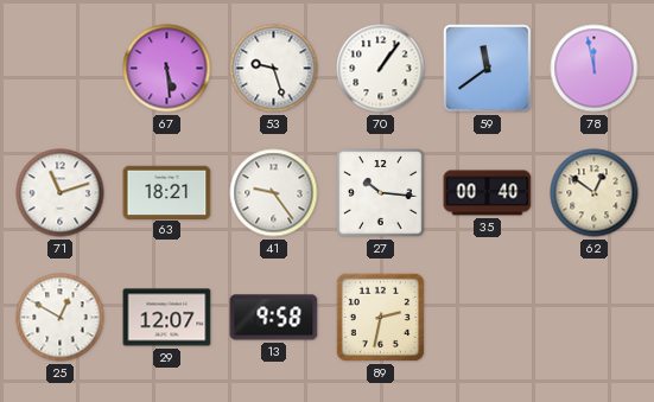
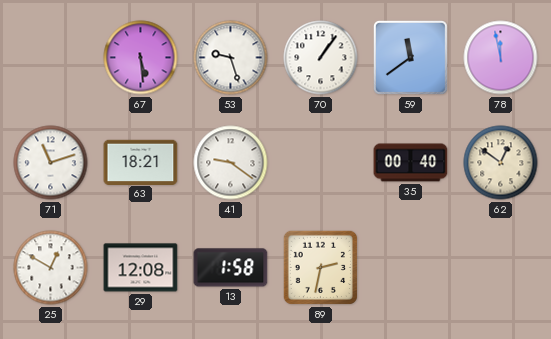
41: 9:24 -> 9:21
27: 10:16 -> none
29: 12:07 -> 12:08
13: 9:58 -> 1:58
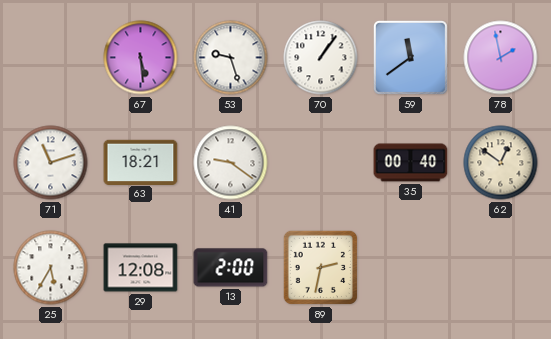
78: 11:58 -> 1:58
25: 12:50 -> 5:35
13: 1:58 -> 2:00
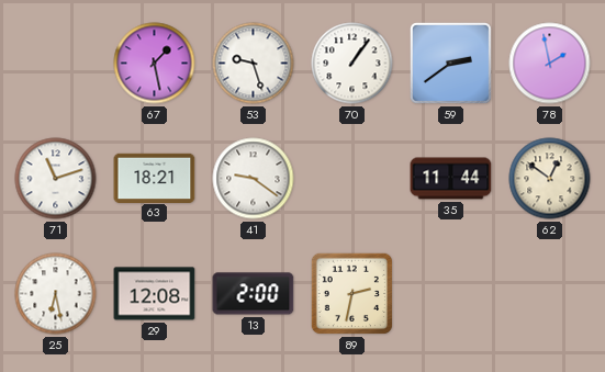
67: 5:29 -> 1:28
59: 11:39 -> 2:39
35: 00:40 -> 11:44
25: 5:35 -> 6:28
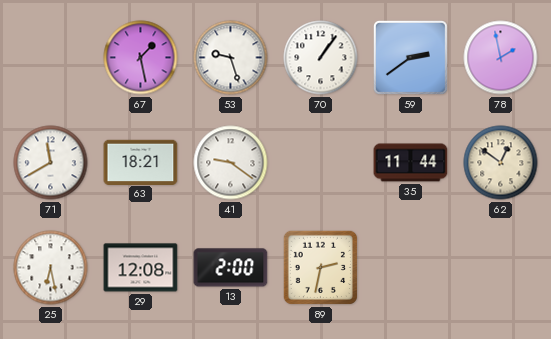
71: 11:12 -> 11:40
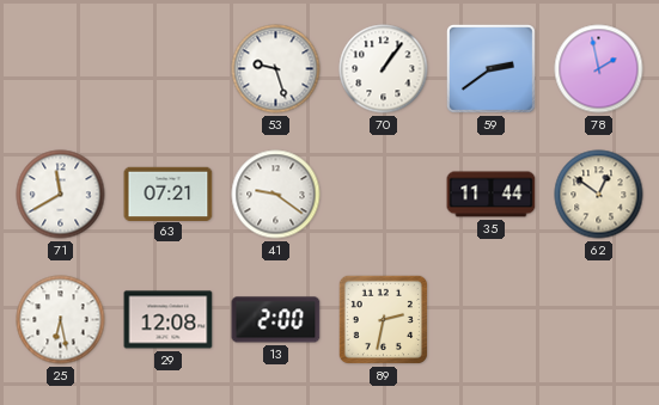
67: 1:28 -> none
63: 18:21 -> 07:21
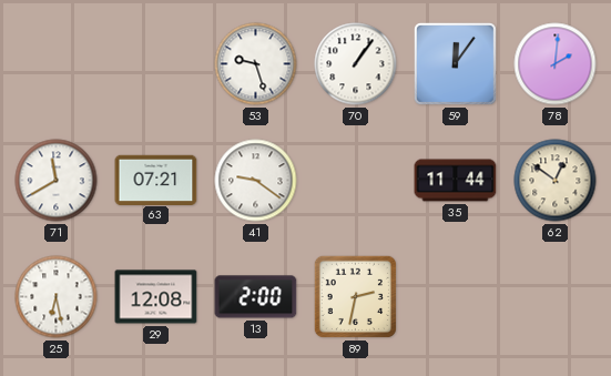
59: 2:39 -> 12:06
78: 1:58 -> 2:01
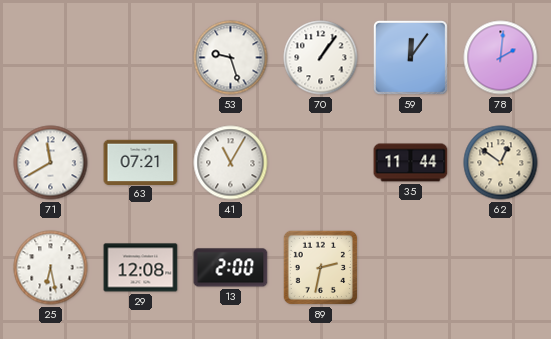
41: 9:21 -> 11:05
